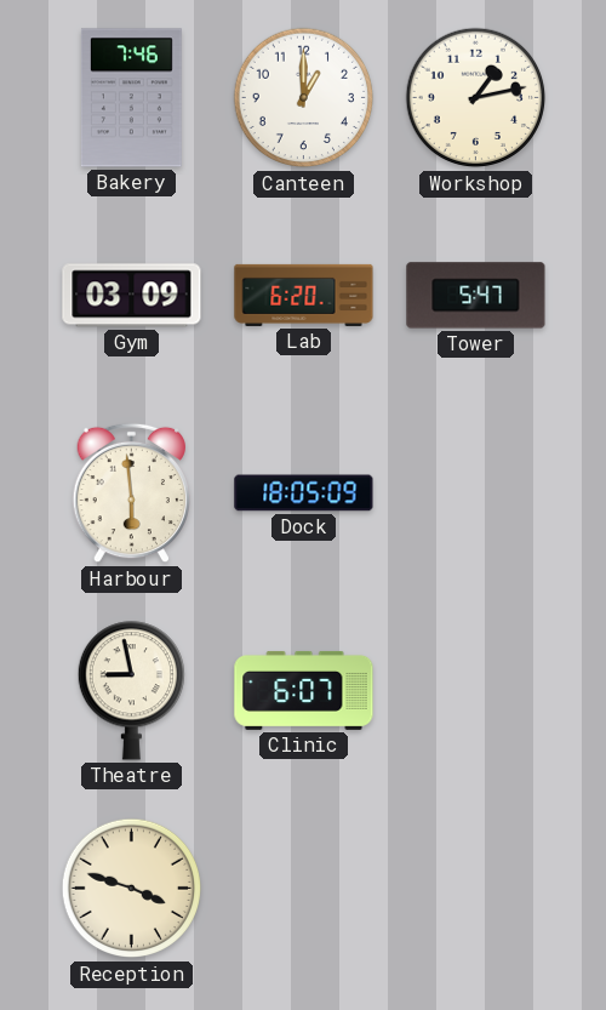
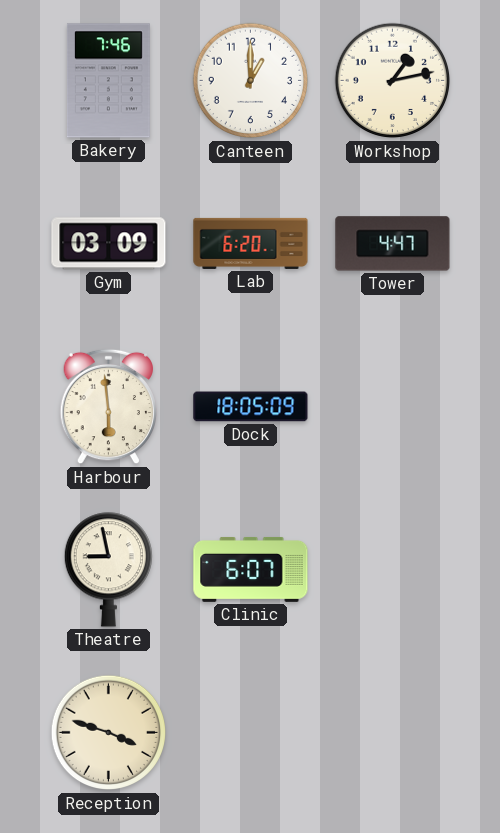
Tower: 5:47 -> 4:47
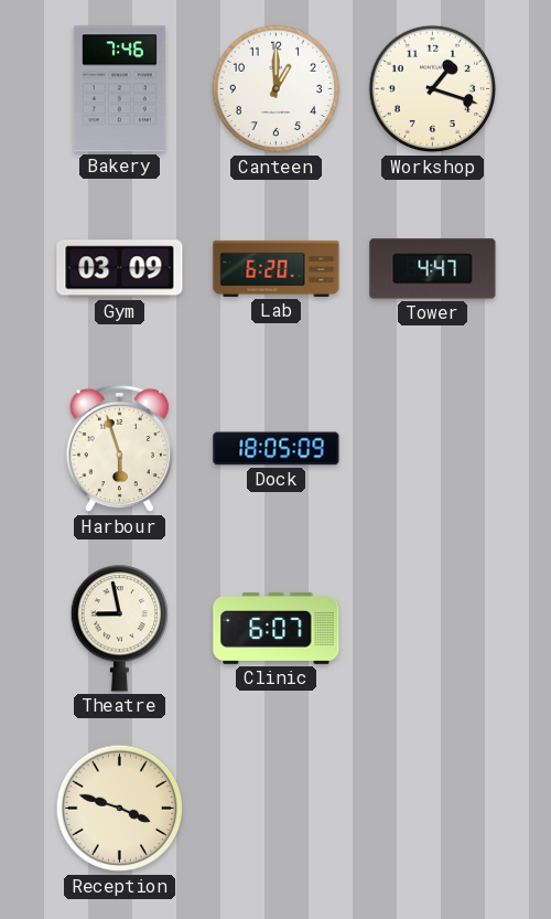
Workshop: 1:13 -> 1:18
Harbour: 5:59 -> 5:57
